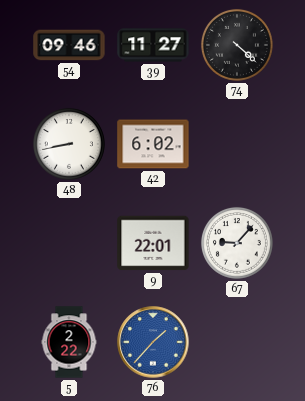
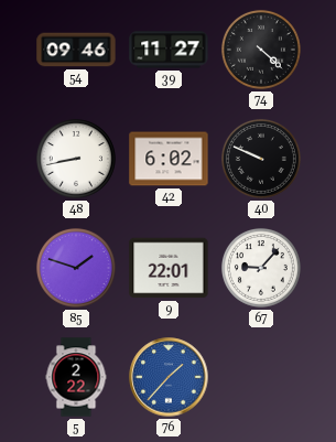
40: none -> 9:49
85: none -> 1:48
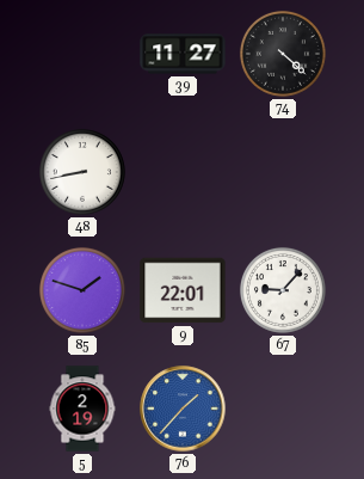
54: 09:46 -> none
42: 6:02 -> none
40: 9:49 -> none
5: 2:22 -> 2:19
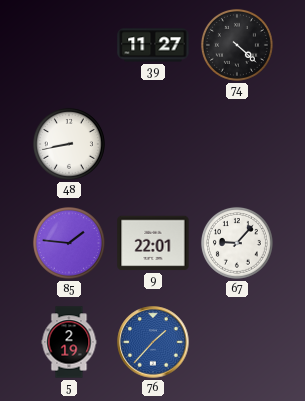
85: 1:48 -> 1:46
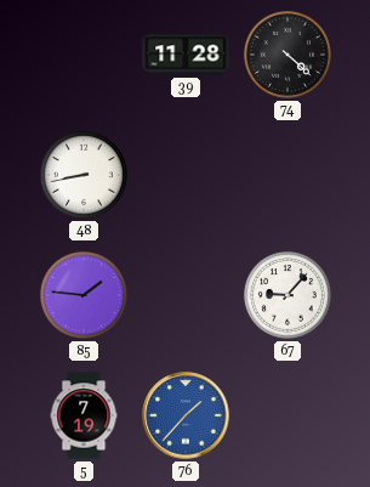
39: 11:27 -> 11:28
9: 22:01 -> none
5: 2:19 -> 7:19
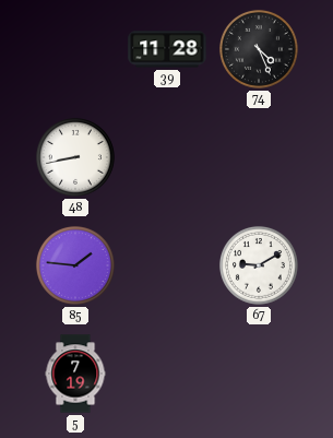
74: 4:22 -> 4:26
67: 9:07 -> 9:10
76: 1:37 -> none
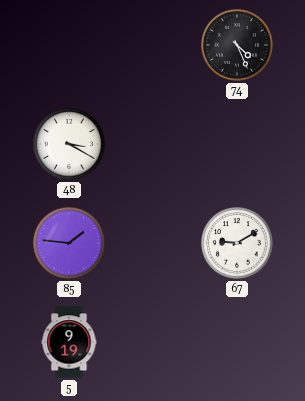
39: 11:28 -> none
48: 8:43 -> 3:20
5: 7:19 -> 9:19
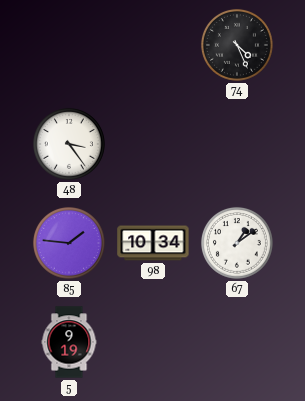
48: 3:20 -> 3:24
98: none -> 10:34
67: 9:10 -> 1:09
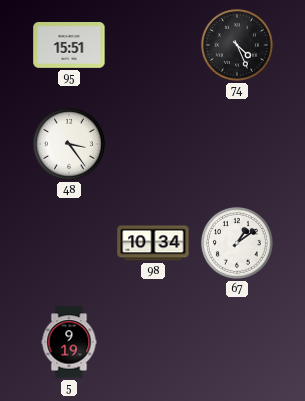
95: none -> 15:51
85: 1:46 -> none
